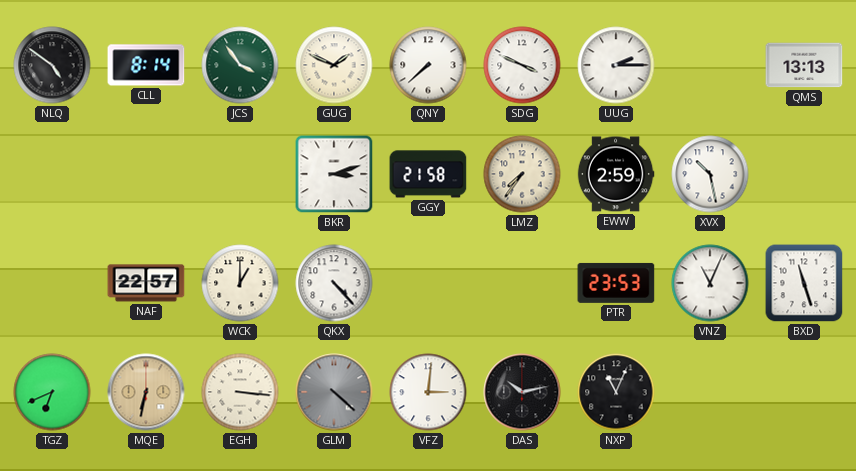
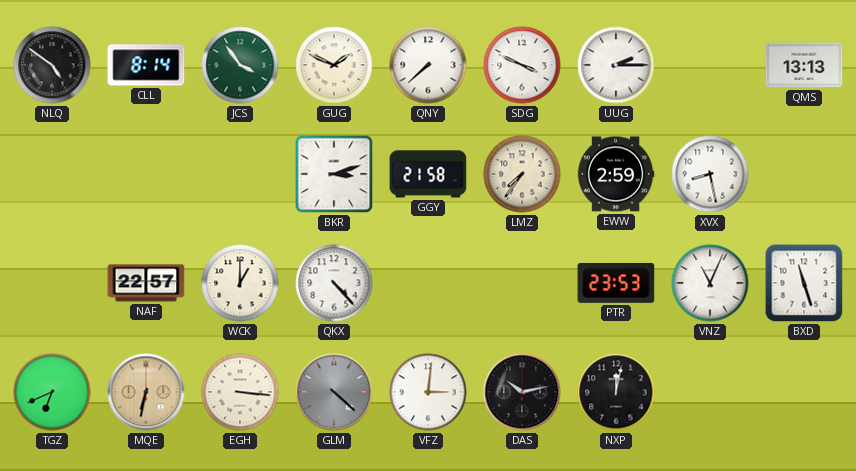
XVX: 10:28 -> 8:28
NXP: 11:04 -> 12:02
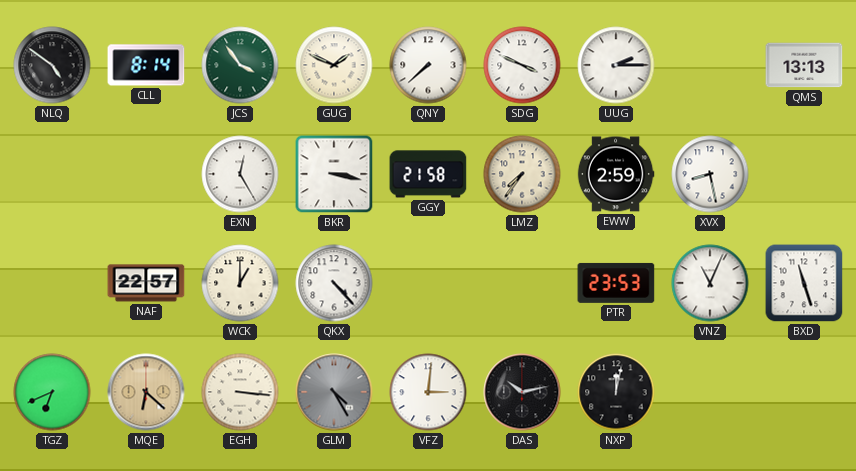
EXN: none -> 12:25
BKR: 3:12 -> 3:17
MQE: 6:32 -> 6:22
GLM: 4:22 -> 4:25
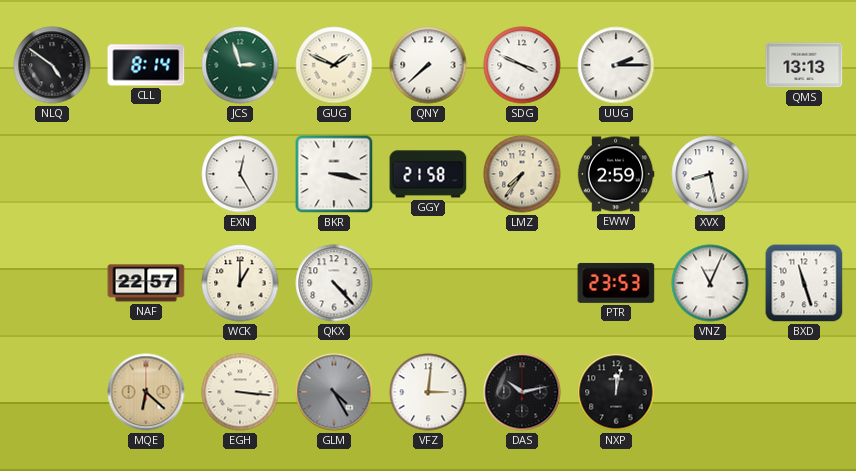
JCS: 3:54 -> 2:57
TGZ: 6:41 -> none
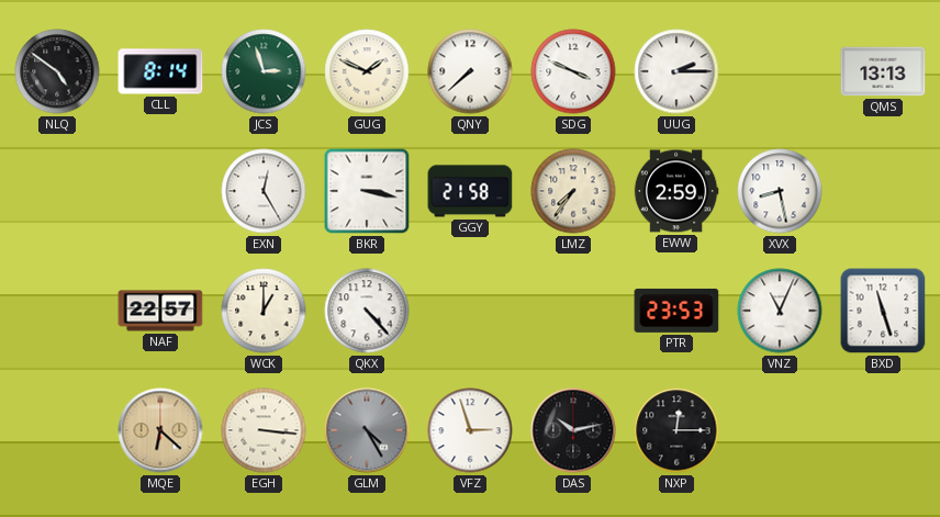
VFZ: 3:01 -> 2:57
NXP: 12:02 -> 12:15
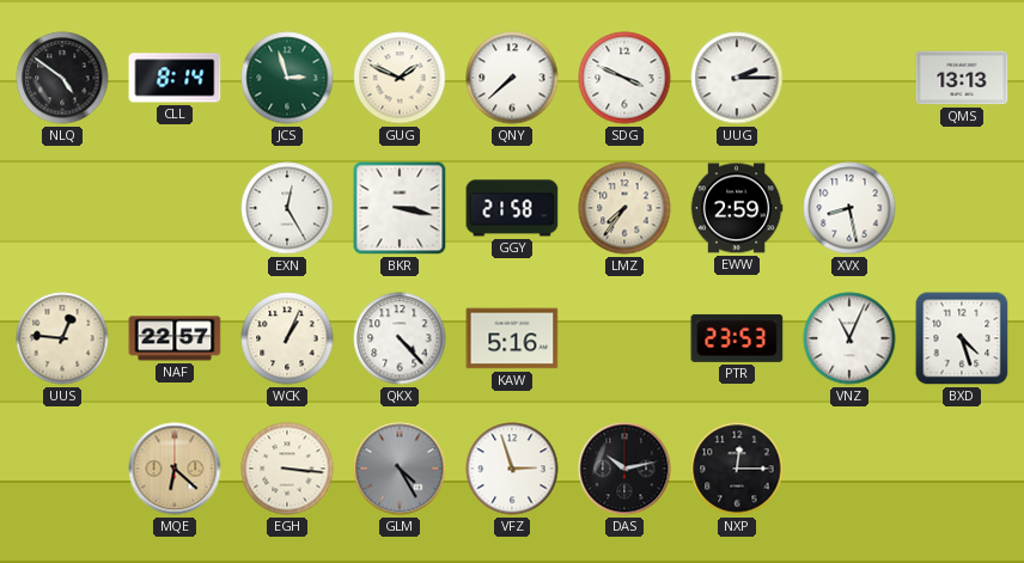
UUS: none -> 12:46
WCK: 1:00 -> 1:04
KAW: none -> 5:16
BXD: 11:27 -> 4:27
